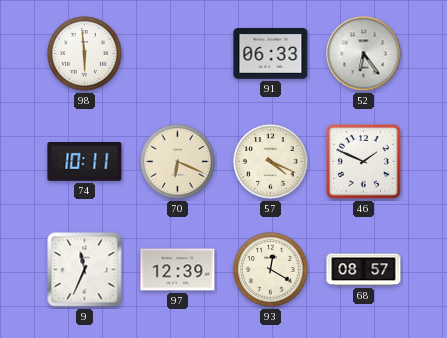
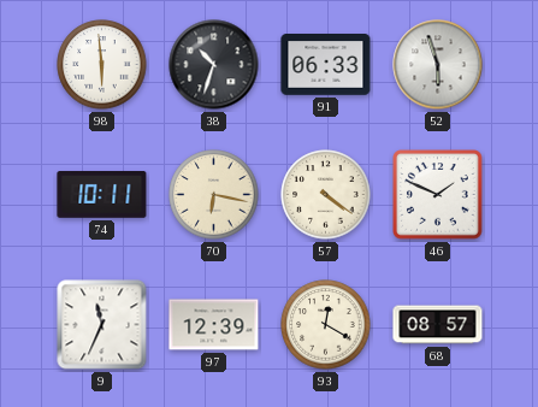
38: none -> 10:33
52: 6:24 -> 5:57
70: 6:19 -> 6:17
57: 4:19 -> 4:21
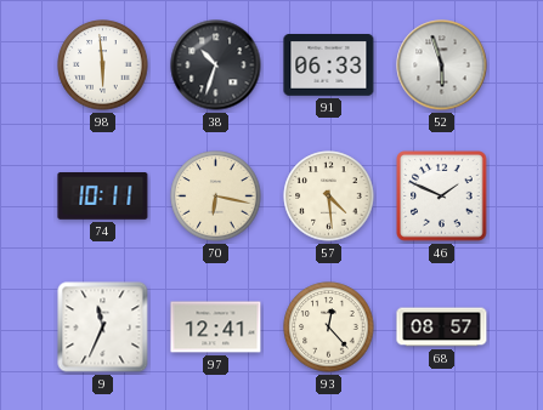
57: 4:21 -> 4:29
97: 12:39 -> 12:41
93: 12:20 -> 12:23
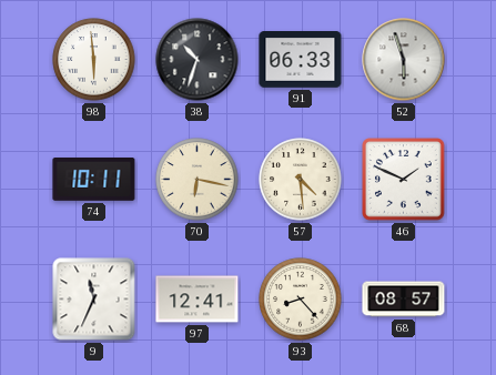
93: 12:23 -> 8:23
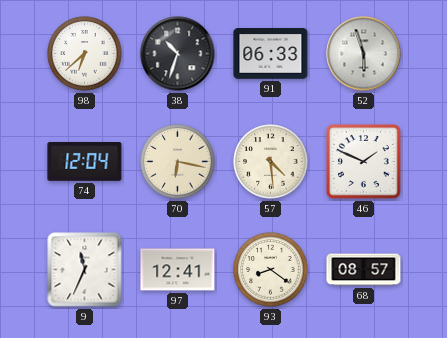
98: 5:59 -> 6:38
74: 10:11 -> 12:04
93: 8:23 -> 8:21
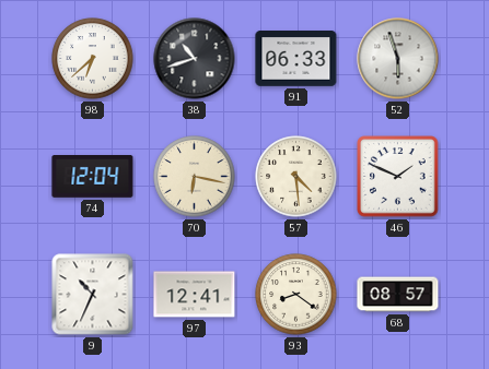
38: 10:33 -> 10:42
9: 11:34 -> 10:34
